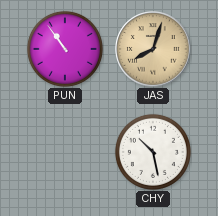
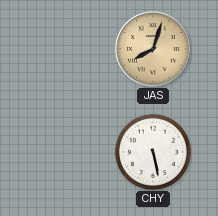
PUN: 10:54 -> none
CHY: 10:28 -> 5:28
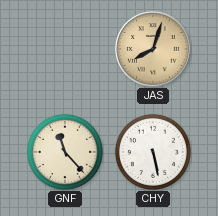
GNF: none -> 11:23
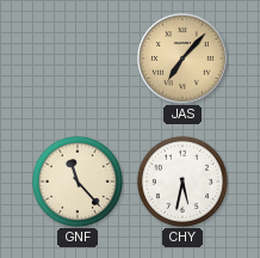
JAS: 8:03 -> 7:07
CHY: 5:28 -> 5:32
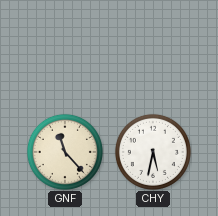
JAS: 7:07 -> none
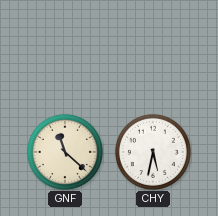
GNF: 11:23 -> 11:22
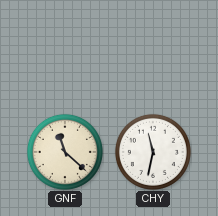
CHY: 5:32 -> 11:32
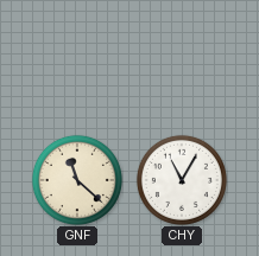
CHY: 11:32 -> 11:05
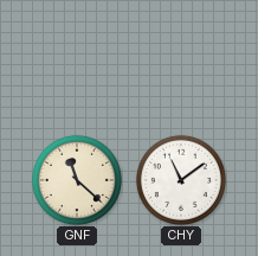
CHY: 11:05 -> 11:09
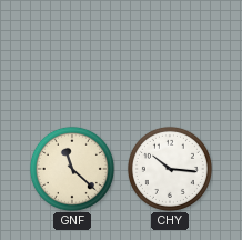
CHY: 11:09 -> 10:16
